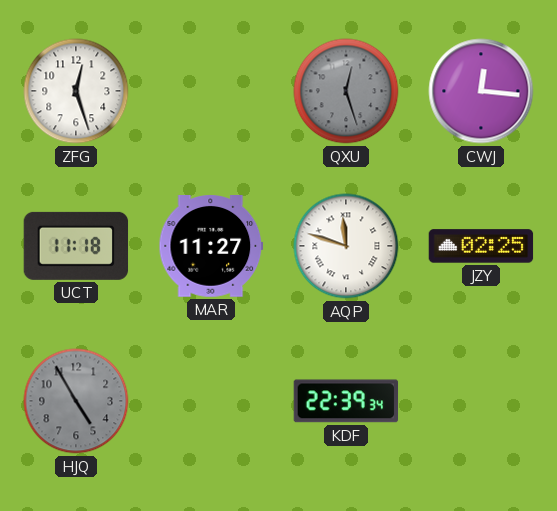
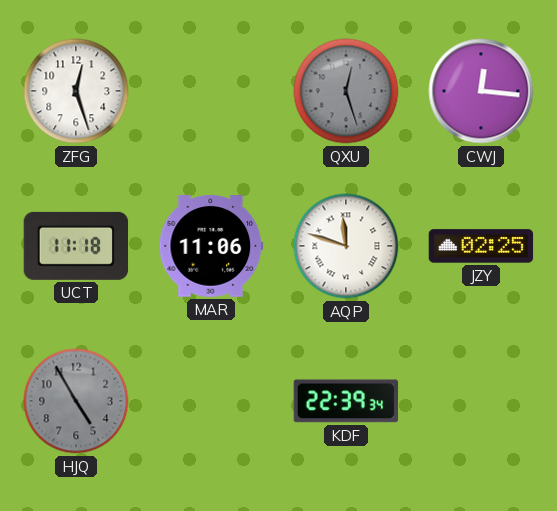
MAR: 11:27 -> 11:06
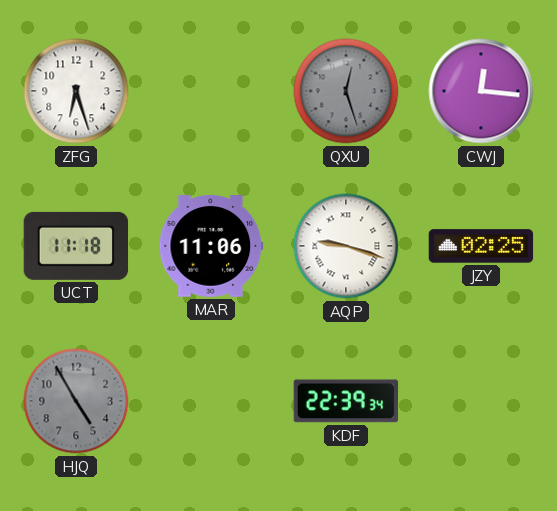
ZFG: 12:27 -> 6:27
AQP: 11:48 -> 9:18
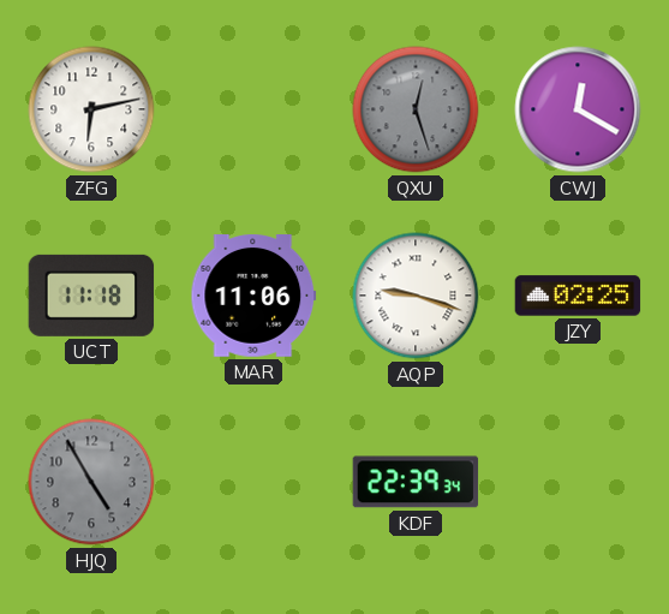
ZFG: 6:27 -> 6:13
CWJ: 12:16 -> 12:20
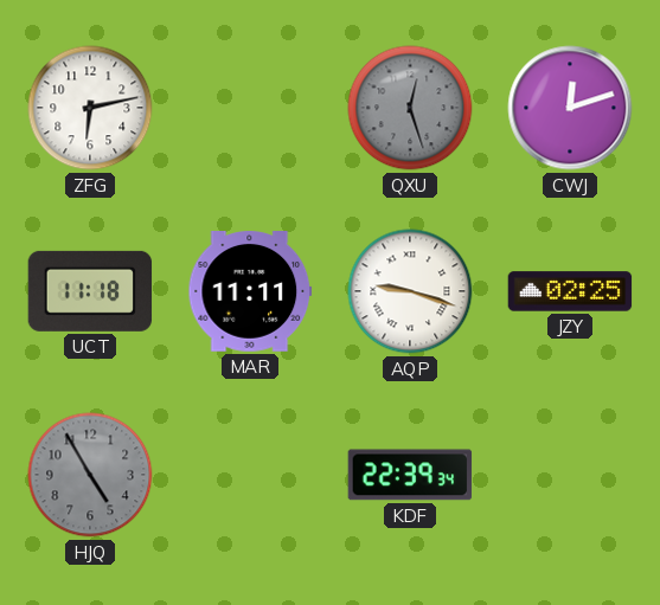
CWJ: 12:20 -> 12:12
MAR: 11:06 -> 11:11
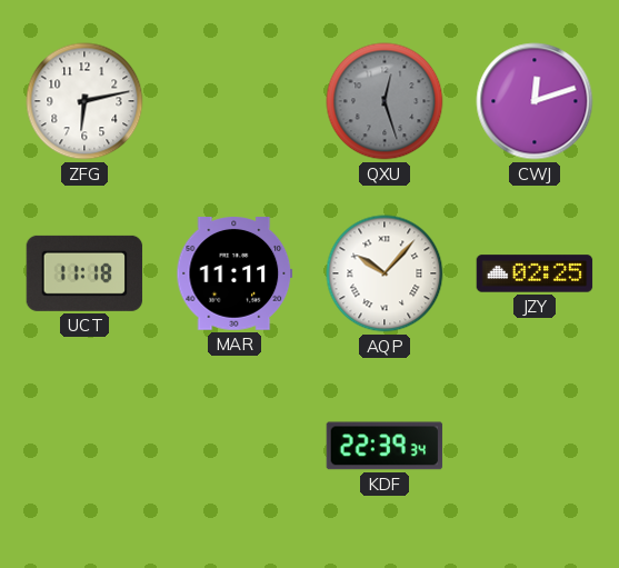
AQP: 9:18 -> 10:07
HJQ: 4:55 -> none
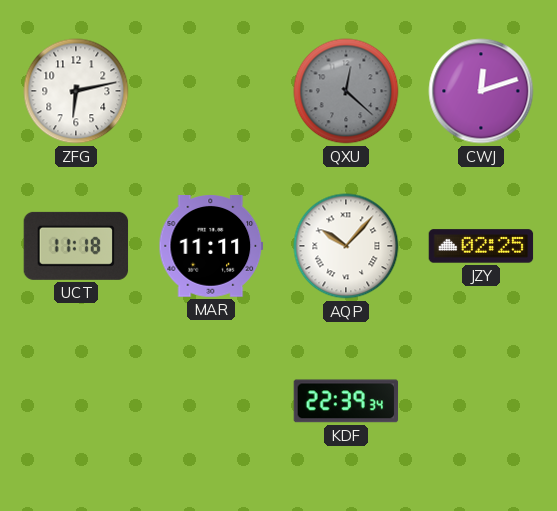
QXU: 12:27 -> 12:22
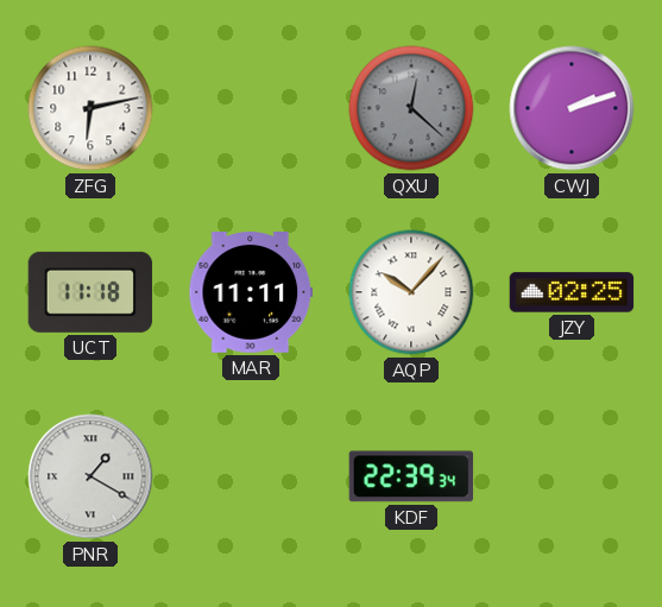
CWJ: 12:12 -> 2:12
PNR: none -> 1:20
